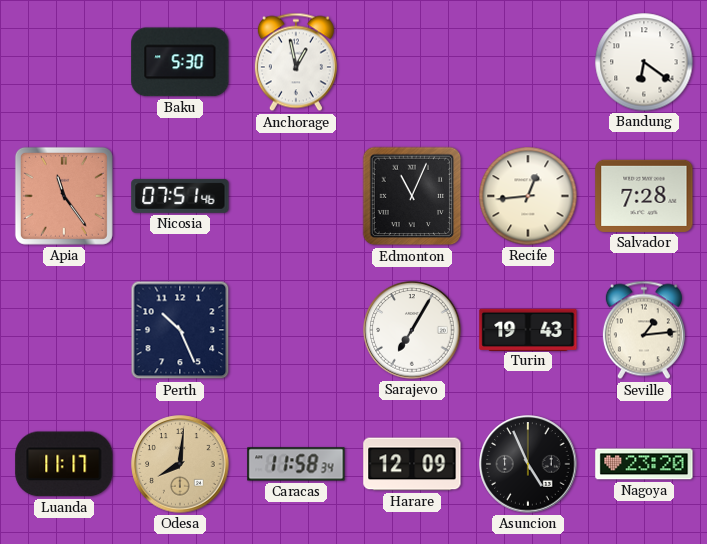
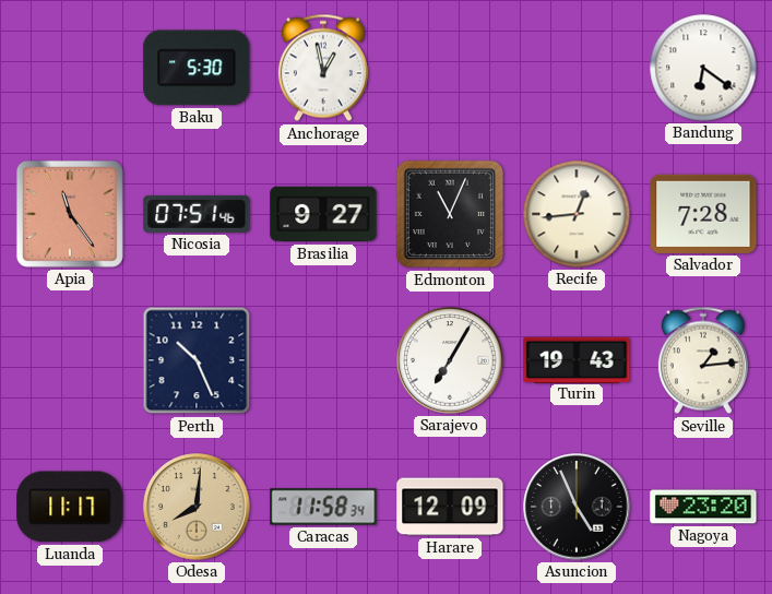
Brasilia: none -> 9:27
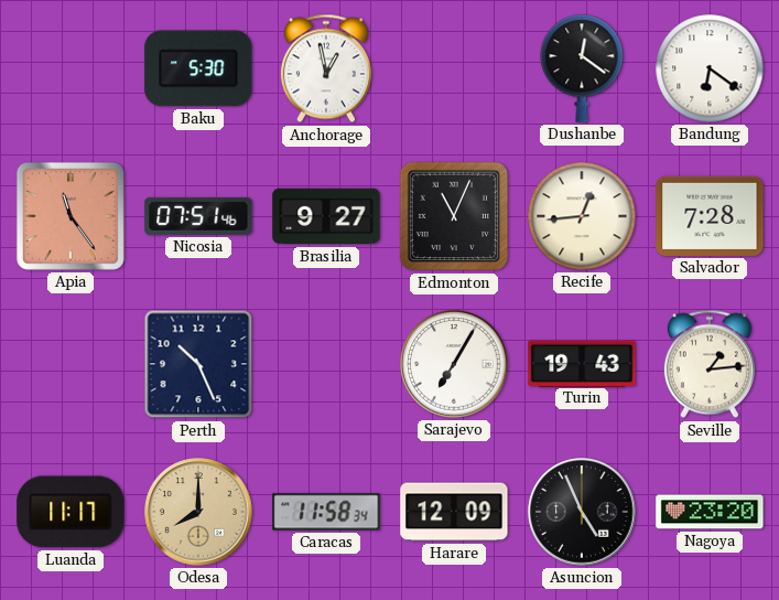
Dushanbe: none -> 12:21
Odesa: 8:01 -> 8:00
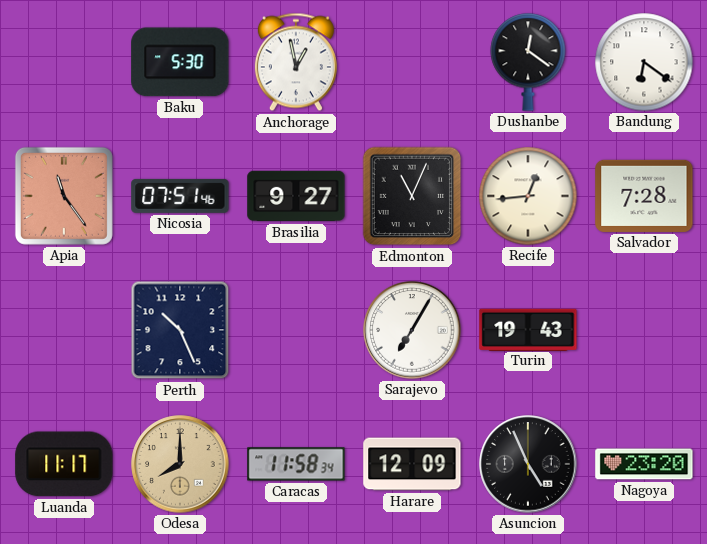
Seville: 1:14 -> none
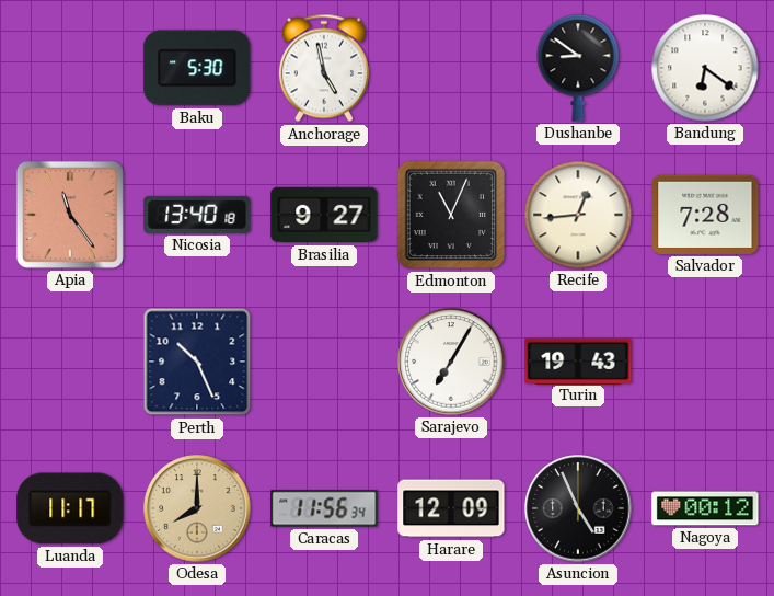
Anchorage: 12:58 -> 4:58
Dushanbe: 12:21 -> 8:51
Nicosia: 07:51 -> 13:40
Caracas: 11:58 -> 11:56
Nagoya: 23:20 -> 00:12
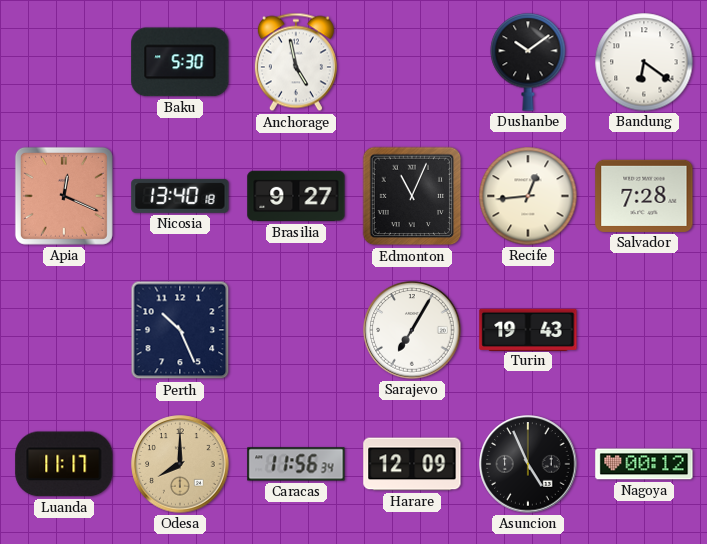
Dushanbe: 8:51 -> 10:09
Apia: 11:24 -> 12:19
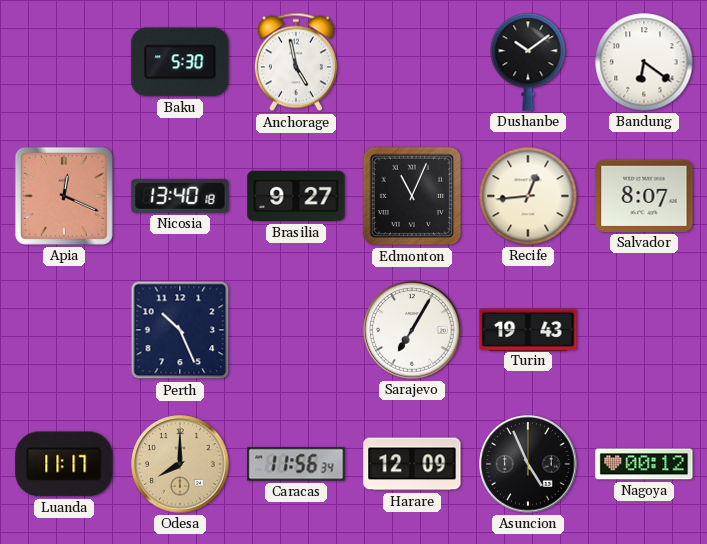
Salvador: 7:28 -> 8:07
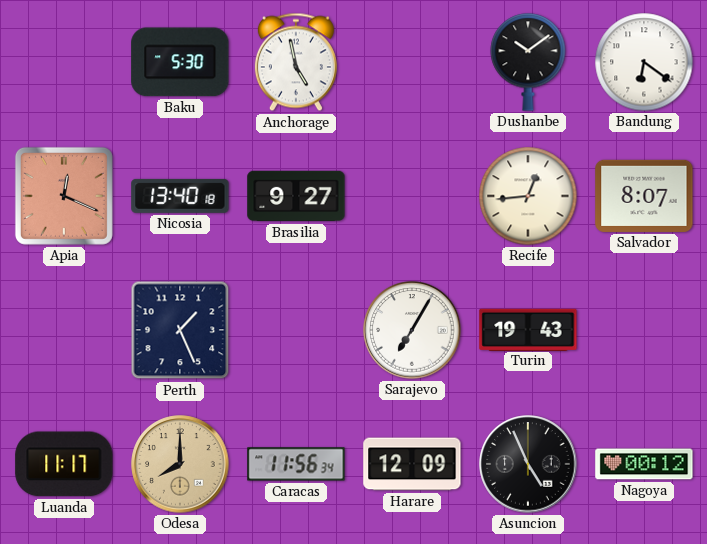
Edmonton: 11:04 -> none
Perth: 10:26 -> 1:26
